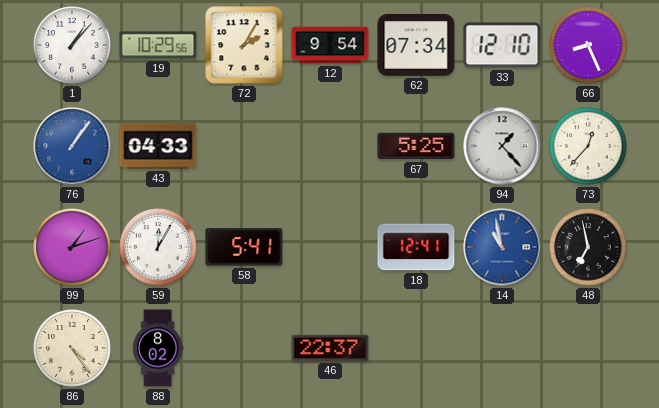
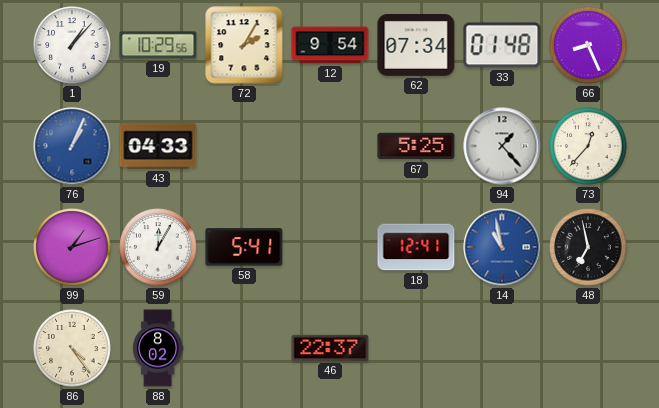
33: 12:10 -> 01:48
76: 1:06 -> 1:04
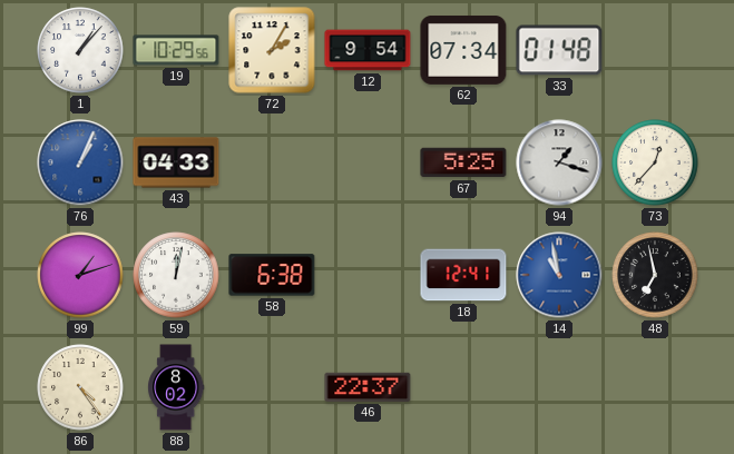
66: 8:26 -> none
94: 1:23 -> 1:18
59: 12:05 -> 12:02
58: 5:41 -> 6:38
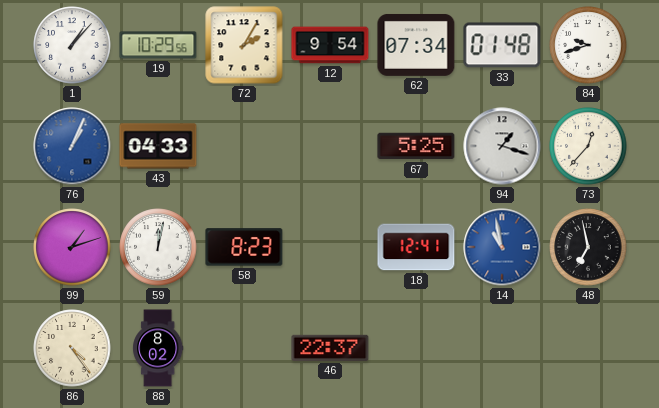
84: none -> 9:42
58: 6:38 -> 8:23
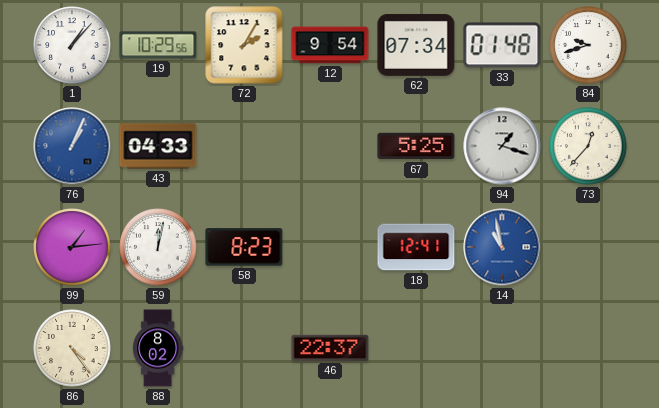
99: 1:12 -> 1:14
48: 6:58 -> none
